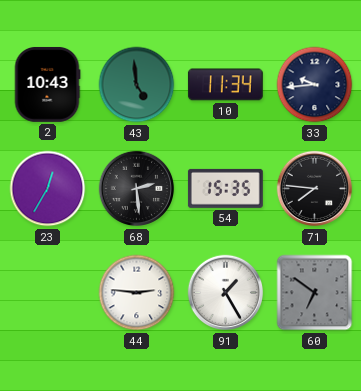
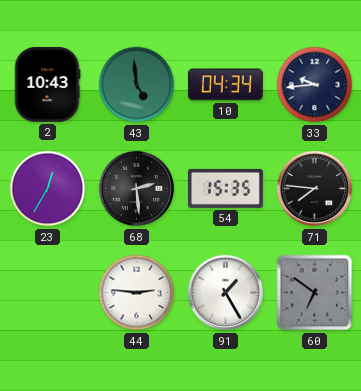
10: 11:34 -> 04:34
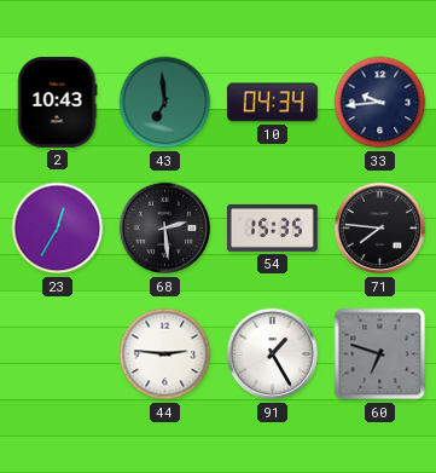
43: 4:59 -> 6:59
60: 6:51 -> 6:48
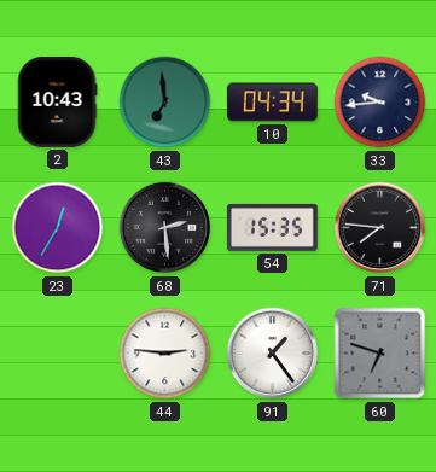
91: 1:25 -> 1:24
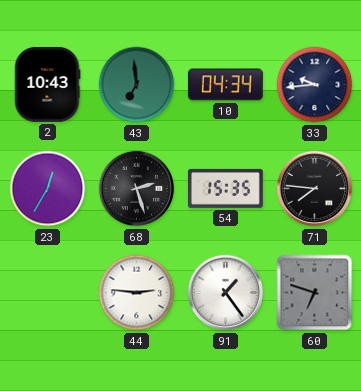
68: 2:29 -> 2:27
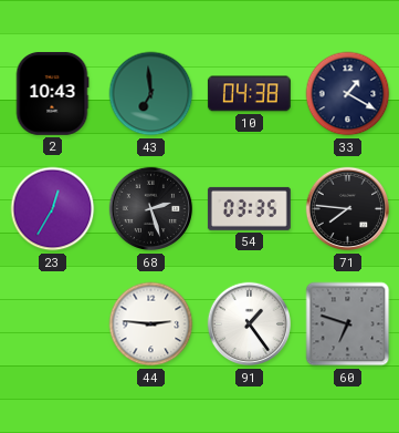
10: 04:34 -> 04:38
33: 9:44 -> 1:20
54: 15:35 -> 03:35
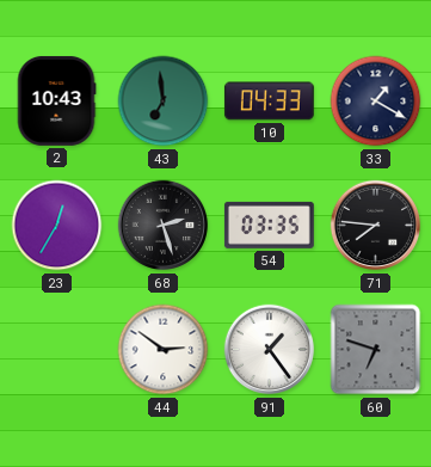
10: 04:38 -> 04:33
44: 2:46 -> 2:51
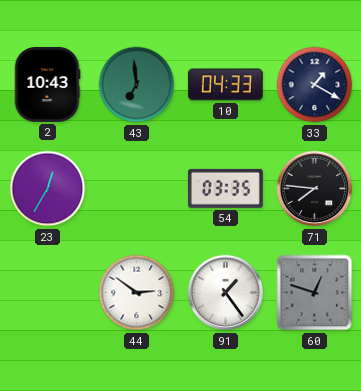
68: 2:27 -> none
60: 6:48 -> 12:48
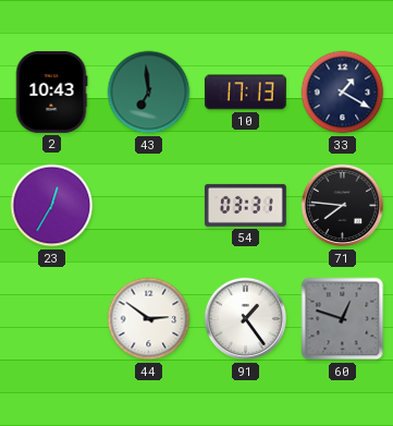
10: 04:33 -> 17:13
54: 03:35 -> 03:31
